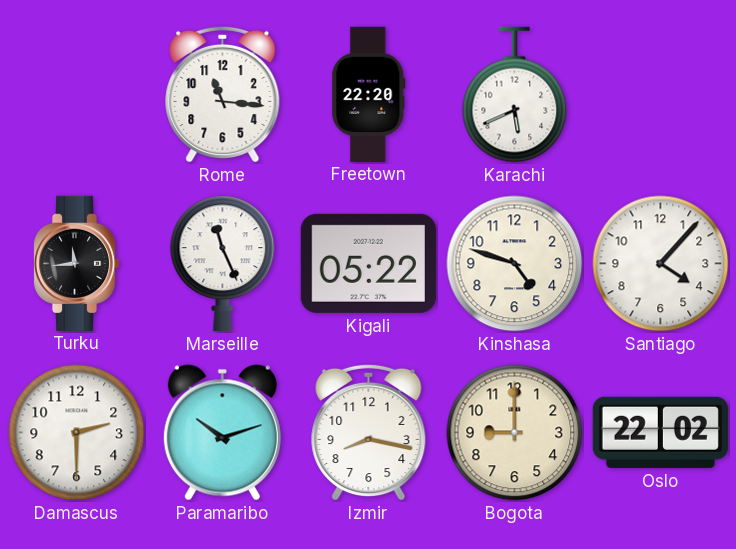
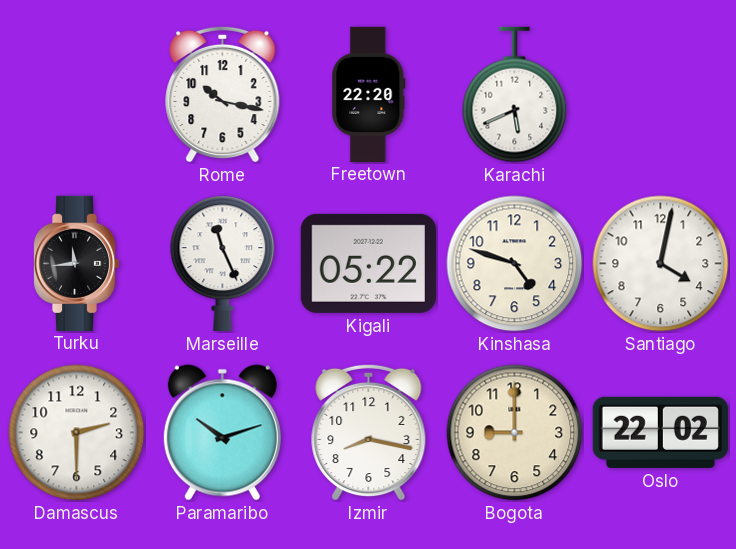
Rome: 11:16 -> 10:17
Santiago: 4:07 -> 4:02
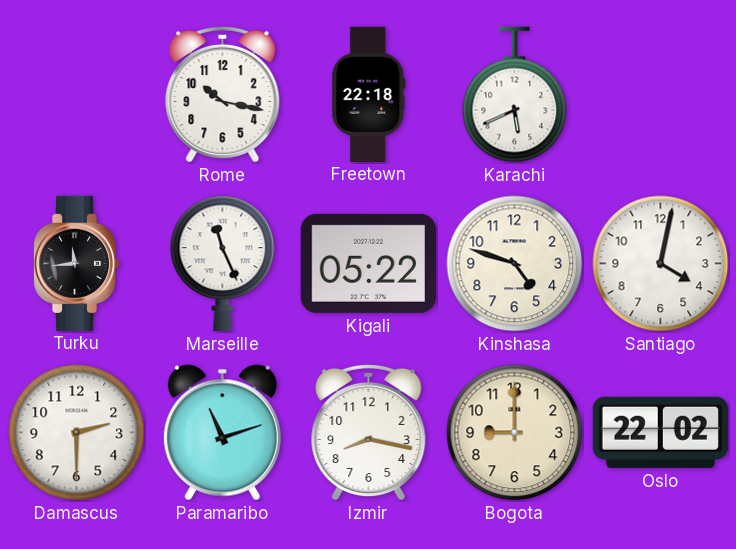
Freetown: 22:20 -> 22:18
Paramaribo: 10:12 -> 11:12
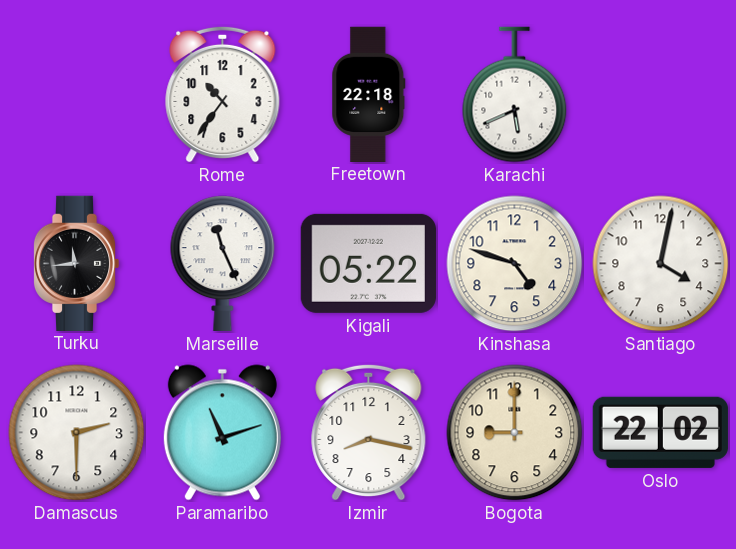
Rome: 10:17 -> 10:36
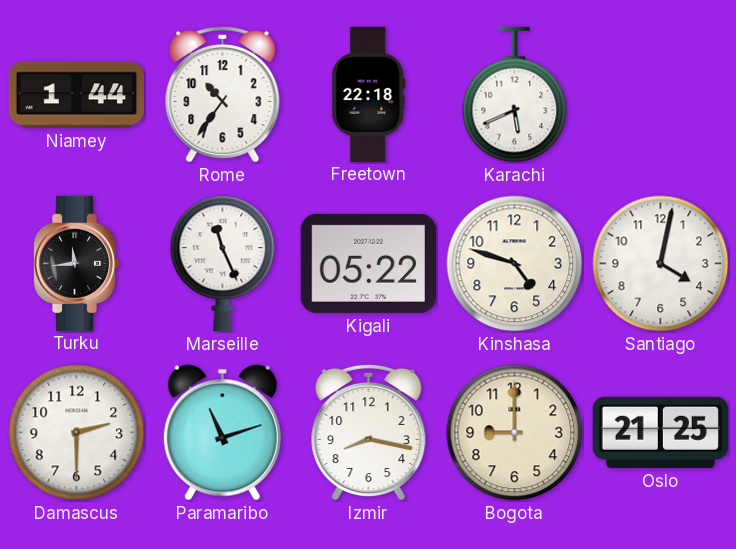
Niamey: none -> 1:44
Oslo: 22:02 -> 21:25
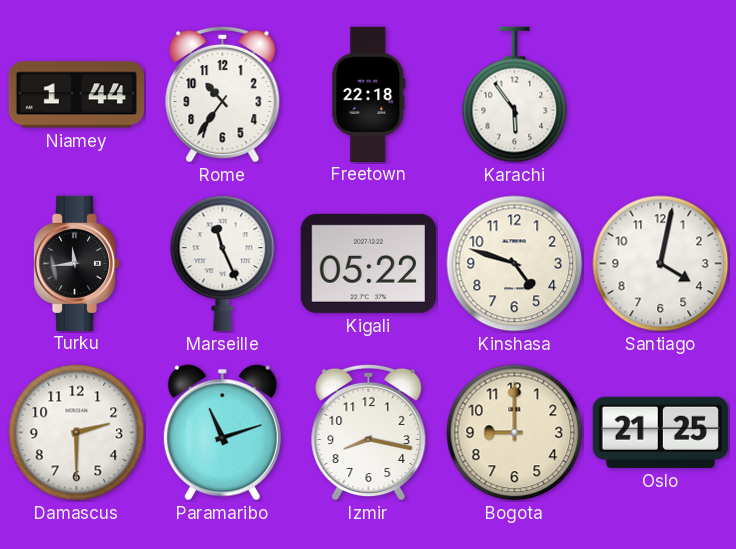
Karachi: 5:41 -> 5:54
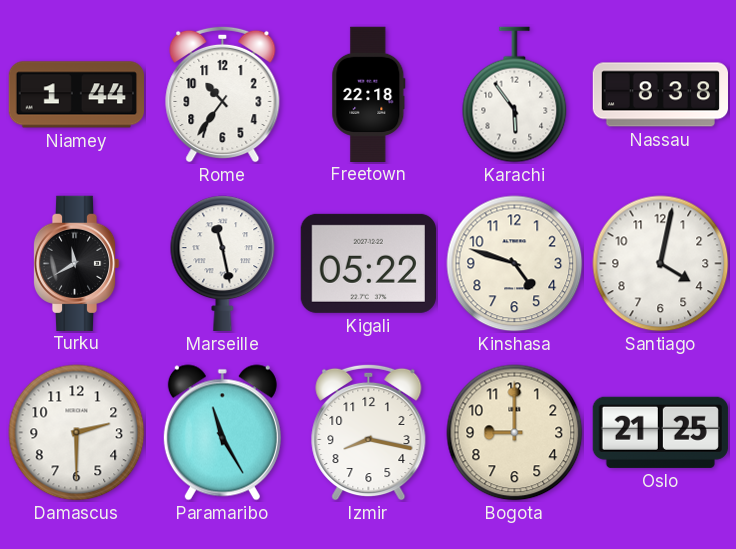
Nassau: none -> 8:38
Turku: 11:44 -> 11:40
Marseille: 11:26 -> 11:28
Paramaribo: 11:12 -> 11:25
